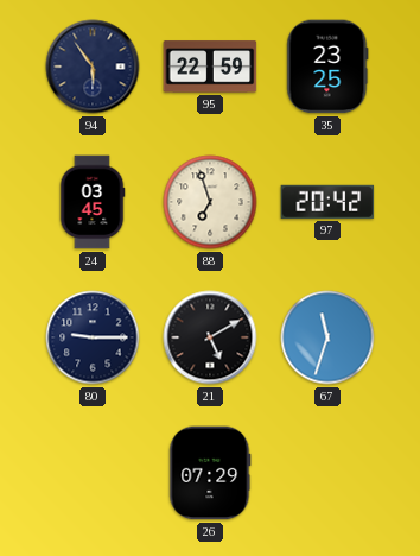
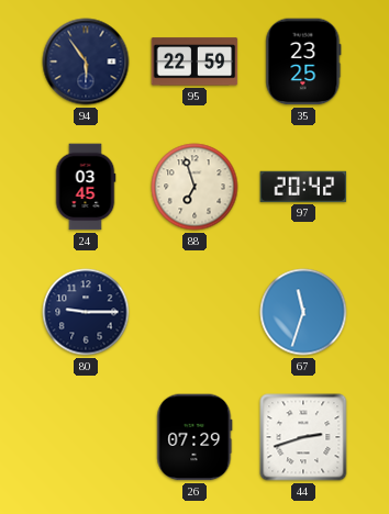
21: 5:10 -> none
44: none -> 2:42
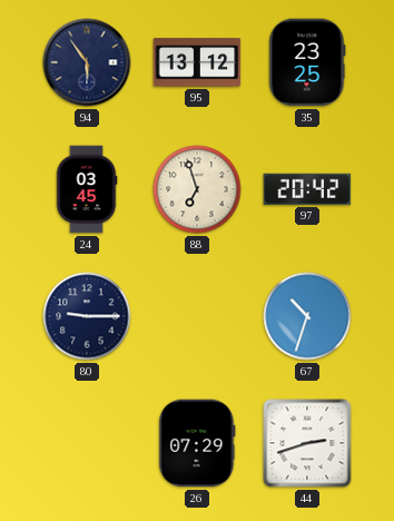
95: 22:59 -> 13:12
67: 11:33 -> 10:33
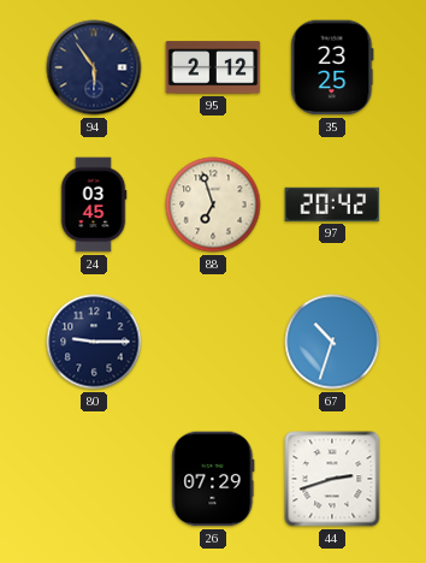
95: 13:12 -> 2:12
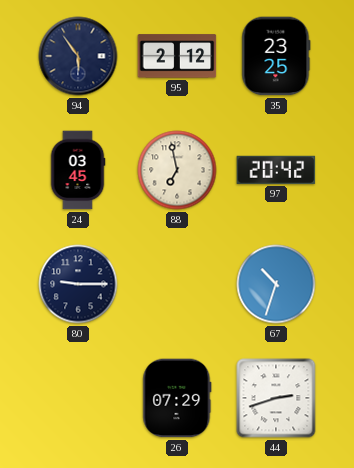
88: 6:57 -> 6:58
